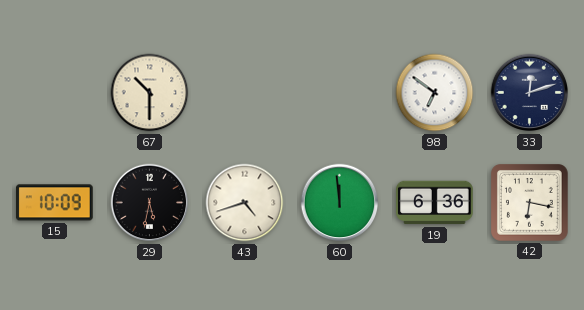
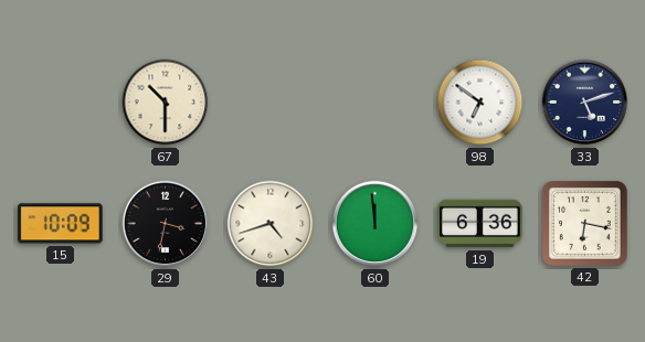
33: 12:12 -> 5:12
29: 5:32 -> 3:32
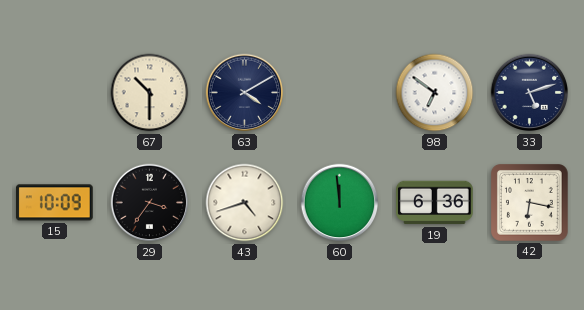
63: none -> 4:10
29: 3:32 -> 3:36
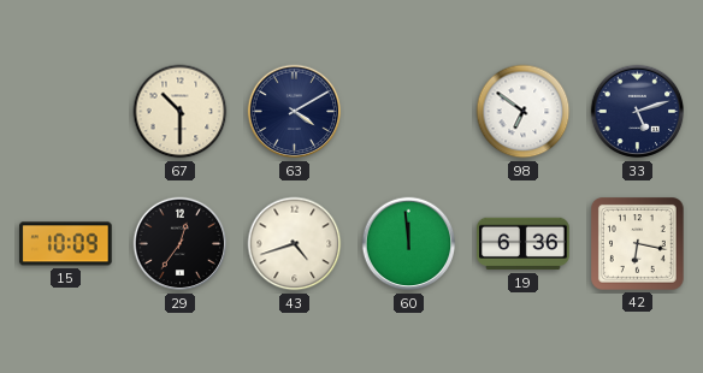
29: 3:36 -> 12:36
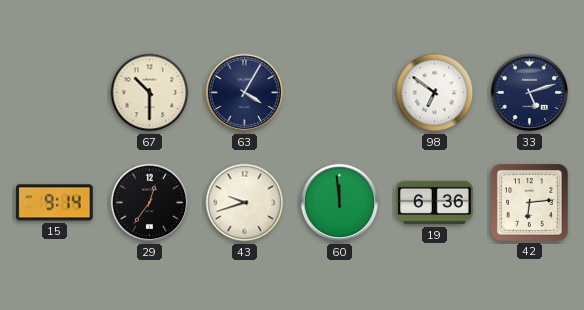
63: 4:10 -> 4:05
15: 10:09 -> 9:14
43: 4:42 -> 9:42
42: 6:17 -> 6:14
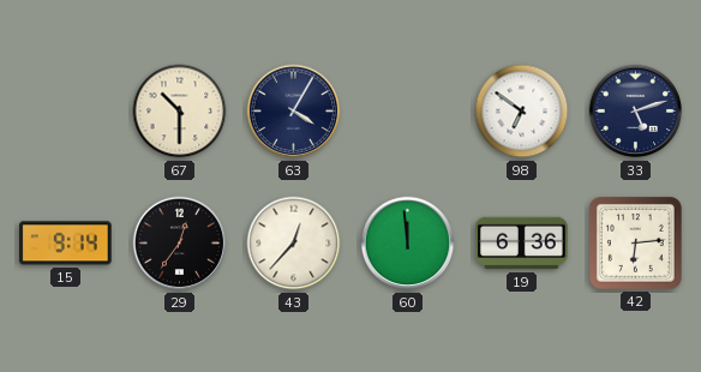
43: 9:42 -> 12:37
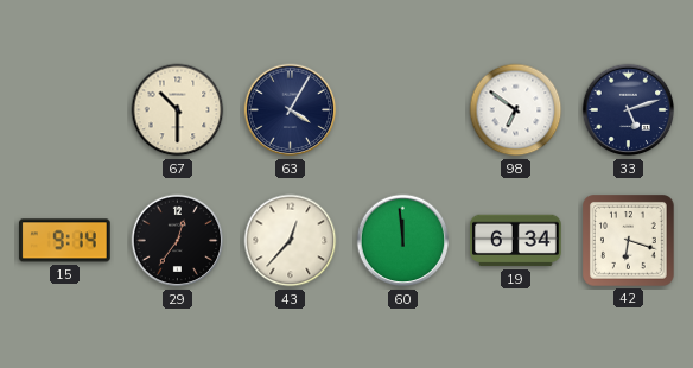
19: 6:36 -> 6:34
42: 6:14 -> 6:18
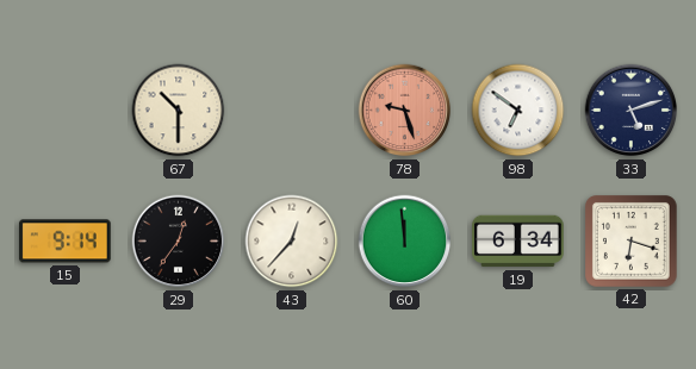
63: 4:05 -> none
78: none -> 9:27
